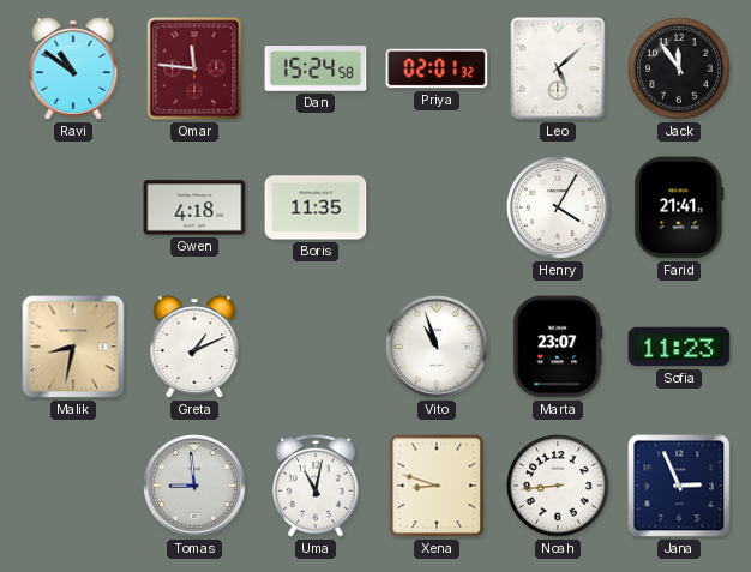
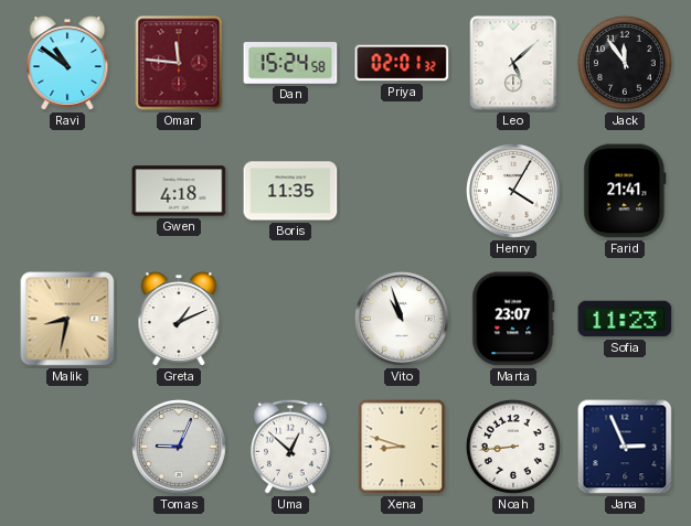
Tomas: 8:59 -> 9:04
Uma: 11:02 -> 12:52
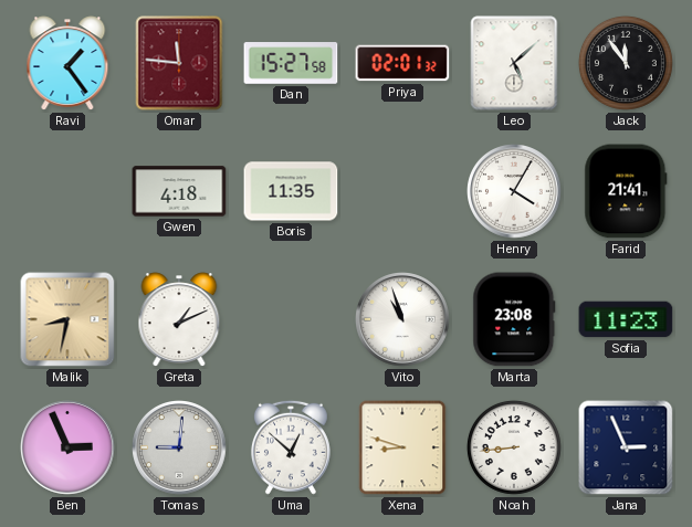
Ravi: 10:51 -> 1:24
Dan: 15:24 -> 15:27
Marta: 23:07 -> 23:08
Ben: none -> 2:56
Tomas: 9:04 -> 9:01
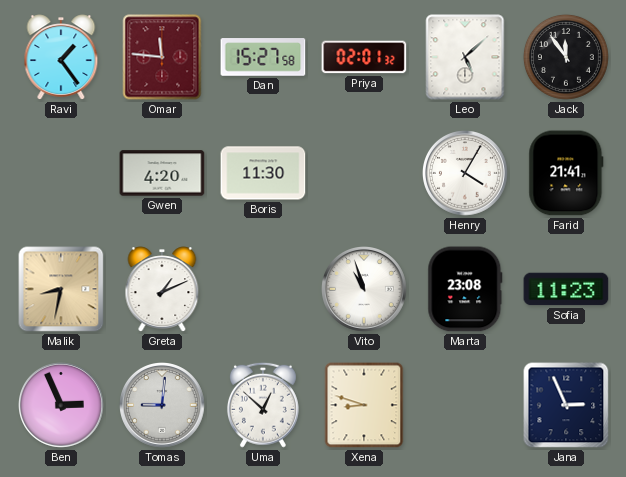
Gwen: 4:18 -> 4:20
Boris: 11:35 -> 11:30
Noah: 8:44 -> none
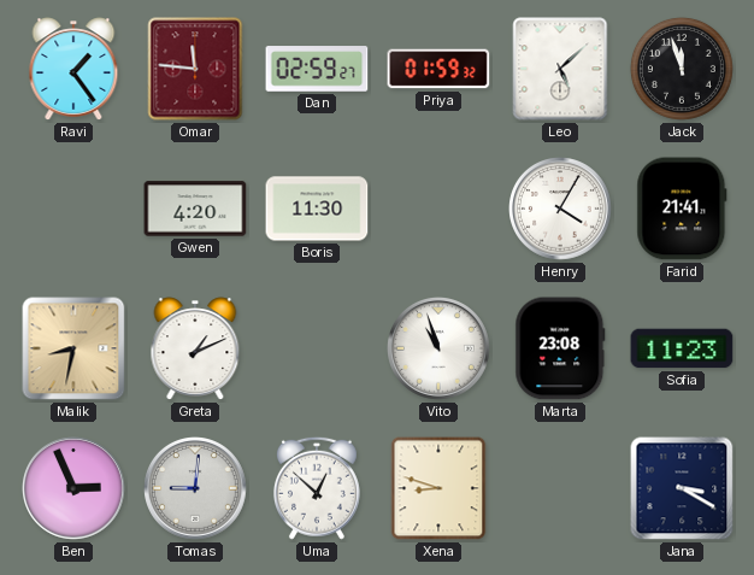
Dan: 15:27 -> 02:59
Priya: 02:01 -> 01:59
Jack: 11:54 -> 11:57
Jana: 2:56 -> 3:20
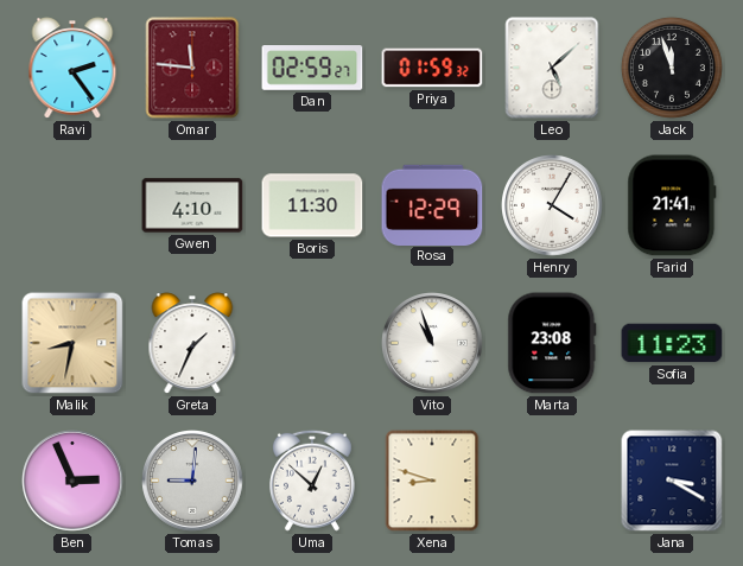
Ravi: 1:24 -> 2:24
Gwen: 4:20 -> 4:10
Rosa: none -> 12:29
Greta: 1:11 -> 1:34
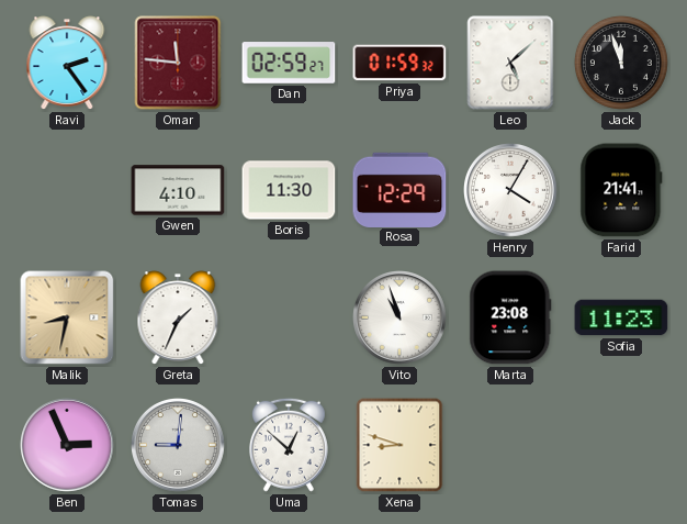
Jana: 3:20 -> none
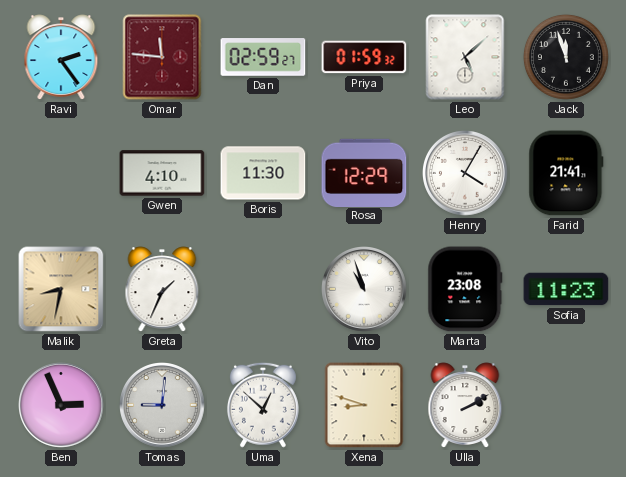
Ulla: none -> 2:10
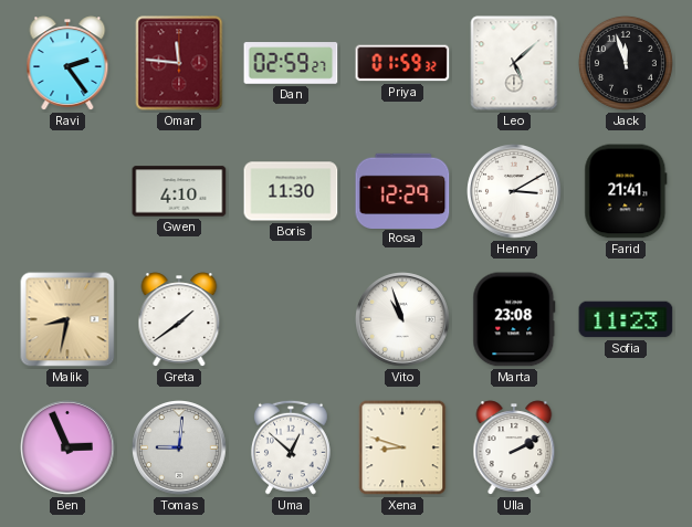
Henry: 4:05 -> 3:10
Greta: 1:34 -> 1:39
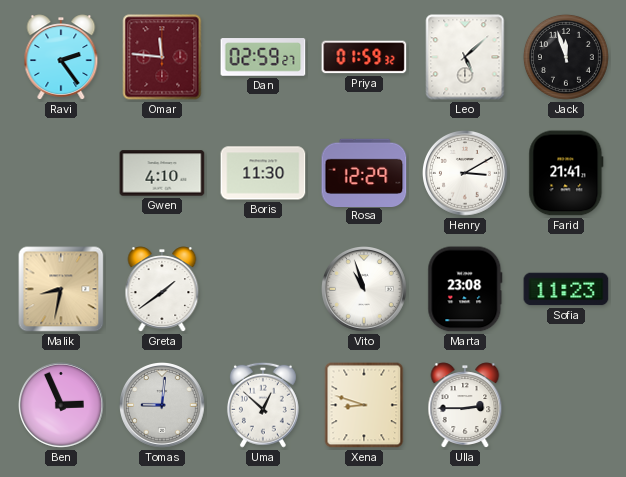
Ulla: 2:10 -> 2:45
